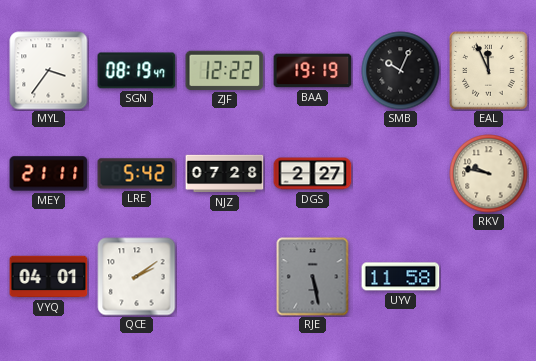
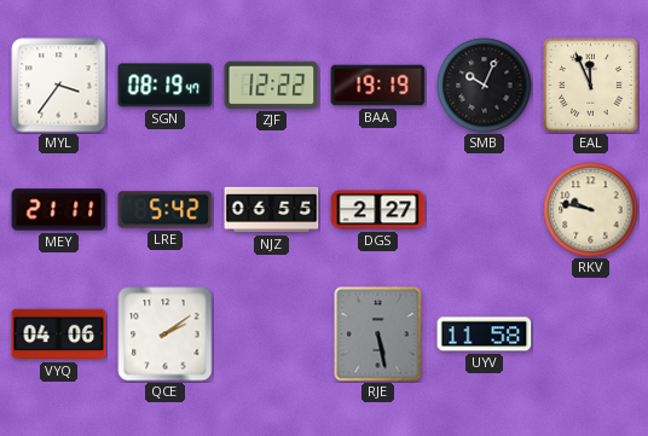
NJZ: 07:28 -> 06:55
VYQ: 04:01 -> 04:06
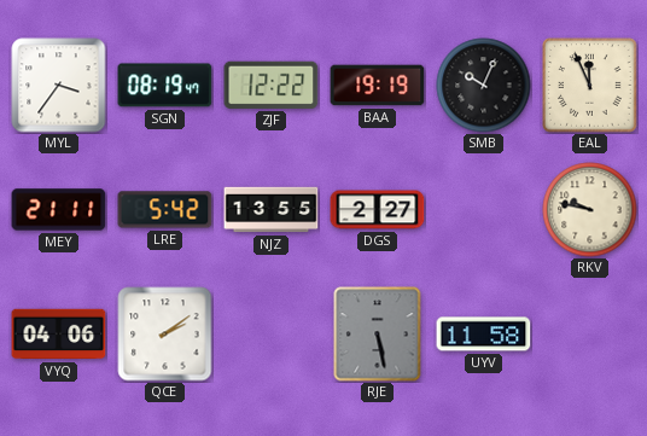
NJZ: 06:55 -> 13:55
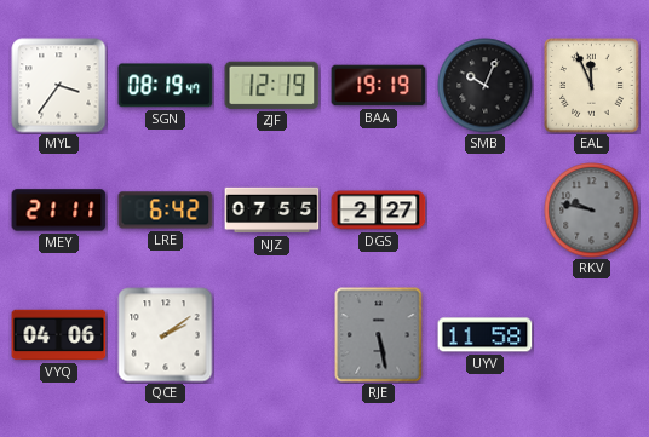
ZJF: 12:22 -> 12:19
LRE: 5:42 -> 6:42
NJZ: 13:55 -> 07:55
RKV dial: cream -> grey
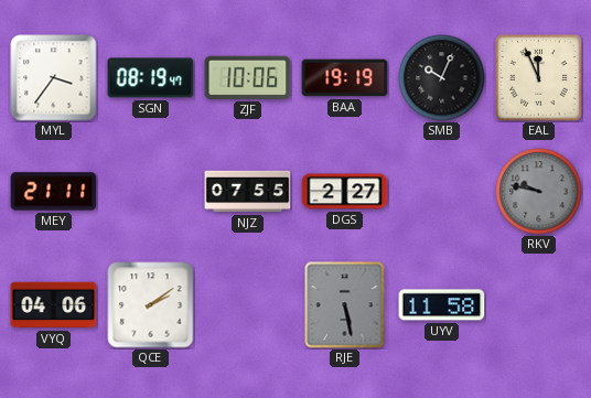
ZJF: 12:19 -> 10:06
LRE: 6:42 -> none
